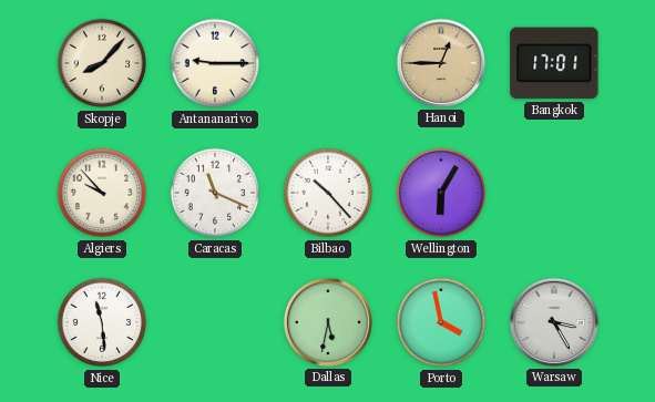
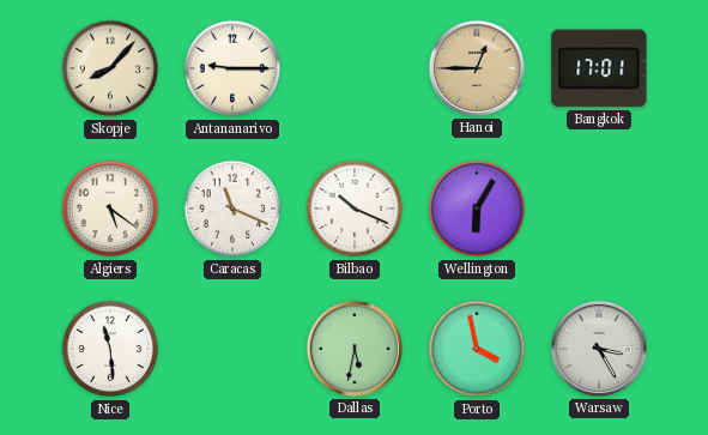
Algiers: 9:53 -> 5:21
Bilbao: 10:23 -> 10:19
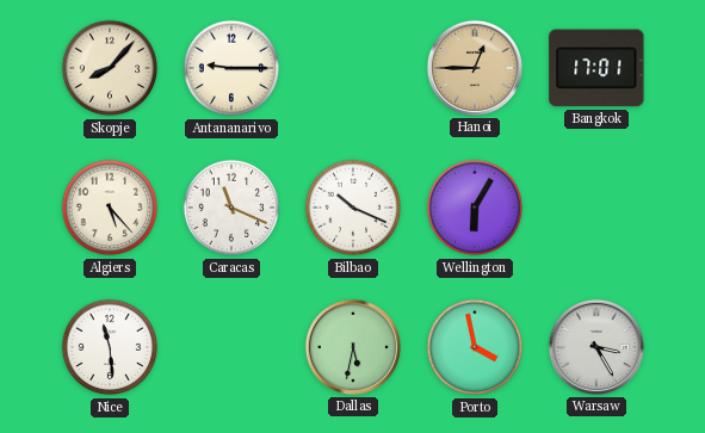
Algiers: 5:21 -> 5:23
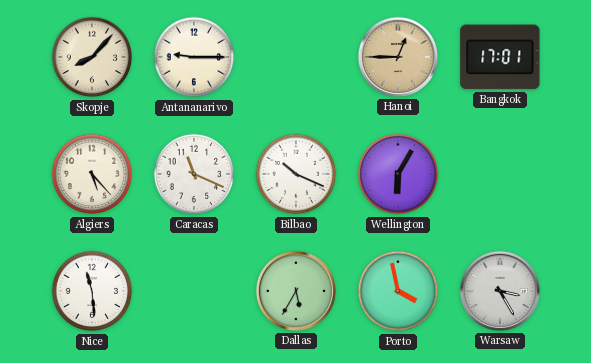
Dallas: 5:32 -> 5:35
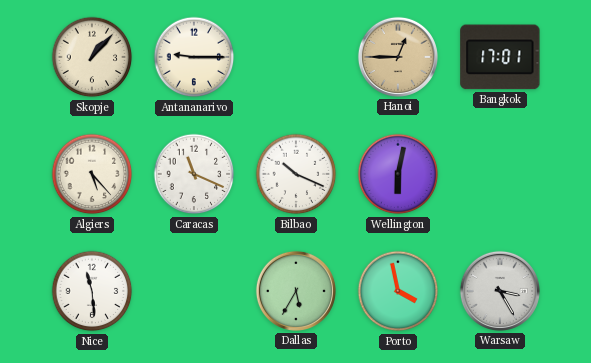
Skopje: 8:07 -> 1:07
Wellington: 6:05 -> 6:02
